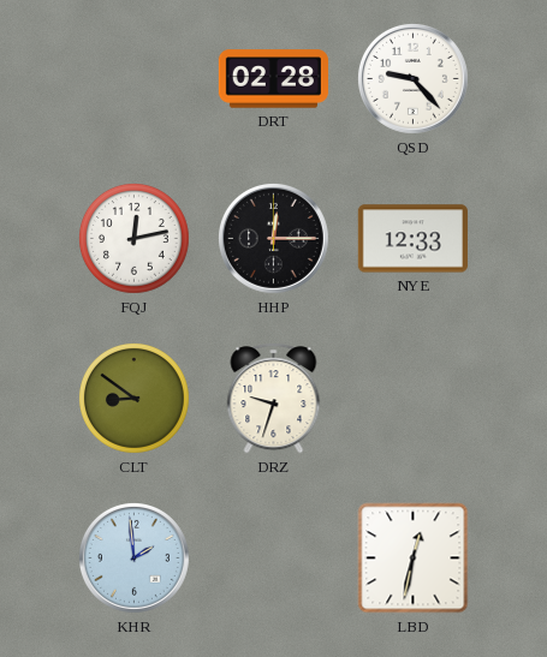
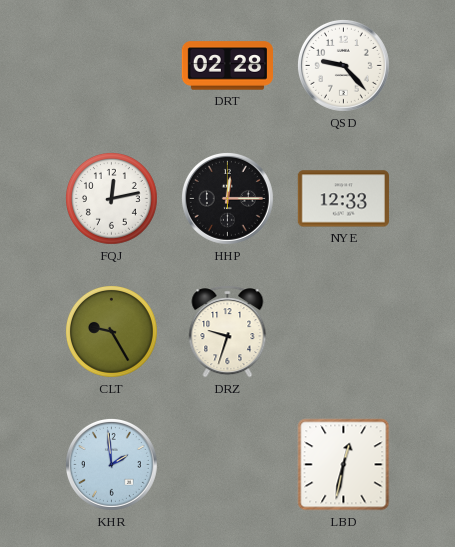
CLT: 8:51 -> 9:25
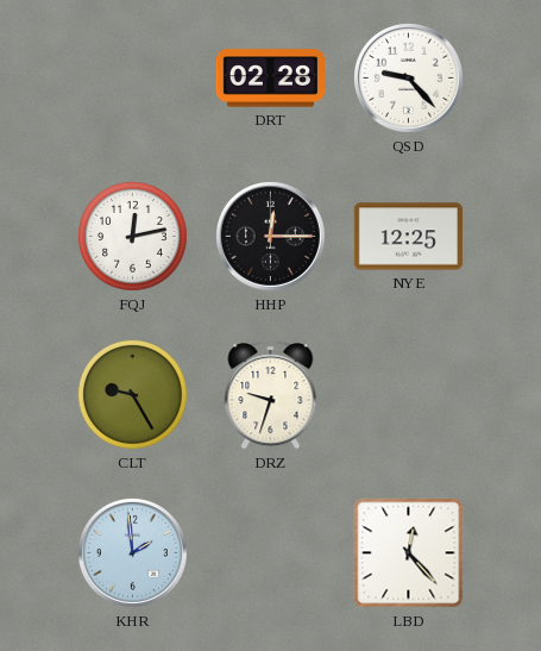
NYE: 12:33 -> 12:25
LBD: 12:32 -> 12:23
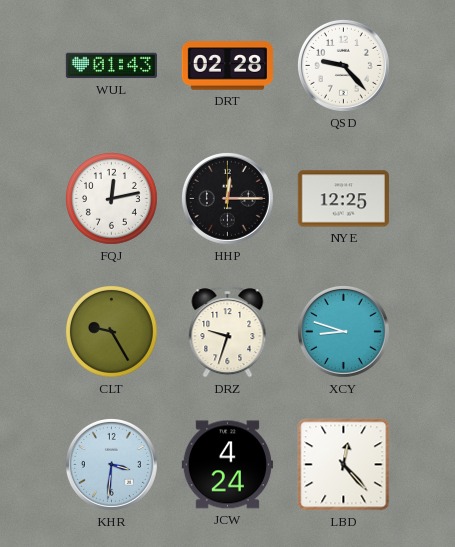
WUL: none -> 01:43
XCY: none -> 8:48
KHR: 1:59 -> 3:31
JCW: none -> 4:24
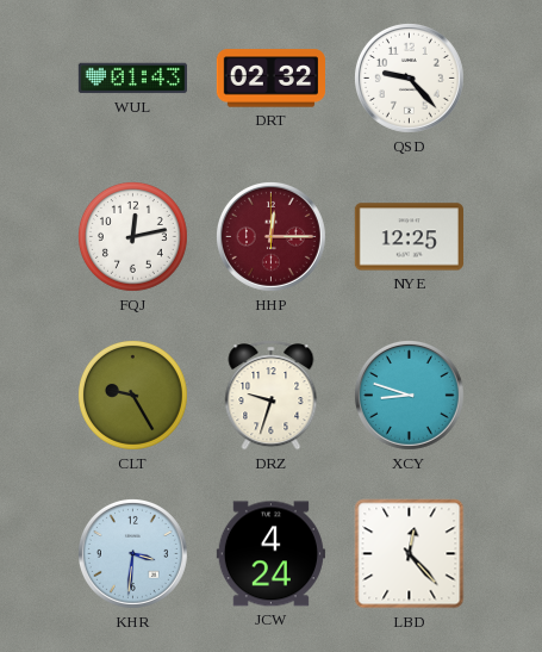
DRT: 02:28 -> 02:32
HHP dial: black -> burgundy
